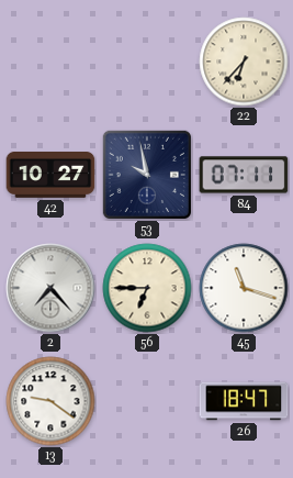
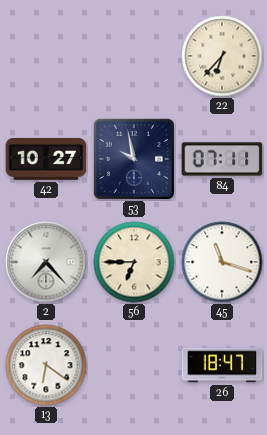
13: 9:21 -> 6:21
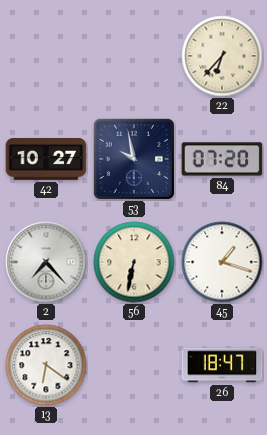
84: 07:11 -> 07:20
56: 6:45 -> 6:32
45: 11:18 -> 1:18
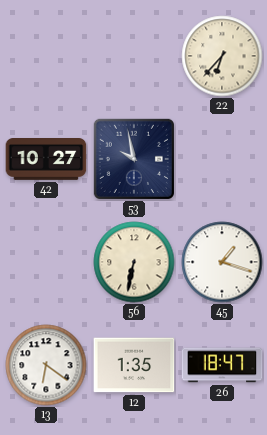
84: 07:20 -> none
2: 7:23 -> none
12: none -> 1:35
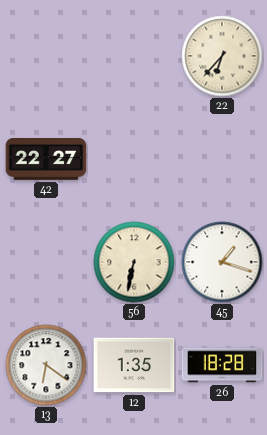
42: 10:27 -> 22:27
53: 9:58 -> none
26: 18:47 -> 18:28
